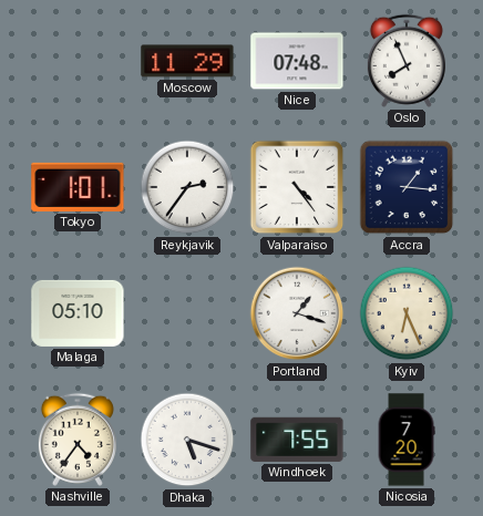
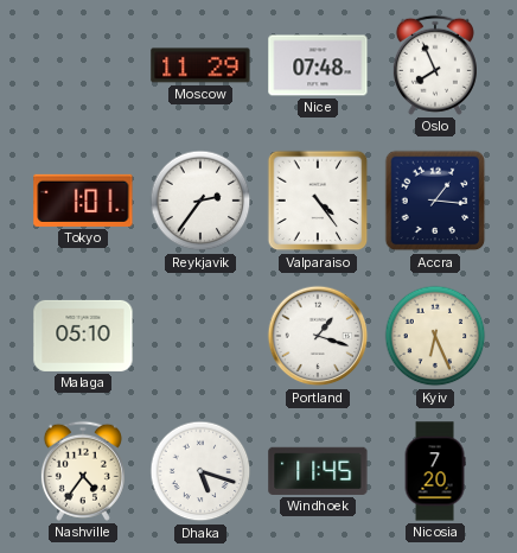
Windhoek: 7:55 -> 11:45
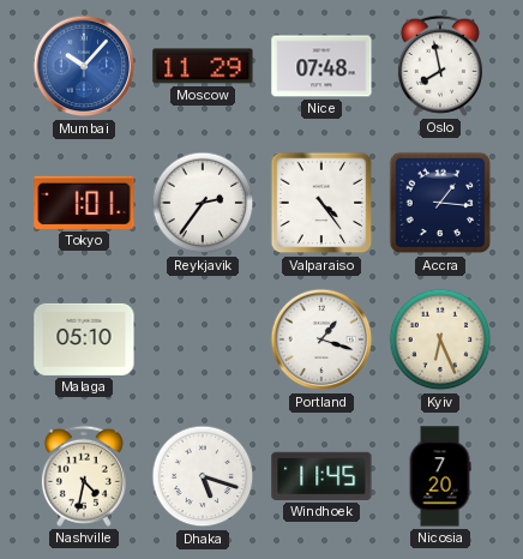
Mumbai: none -> 10:07
Oslo: 7:56 -> 7:58
Nashville: 4:36 -> 4:32
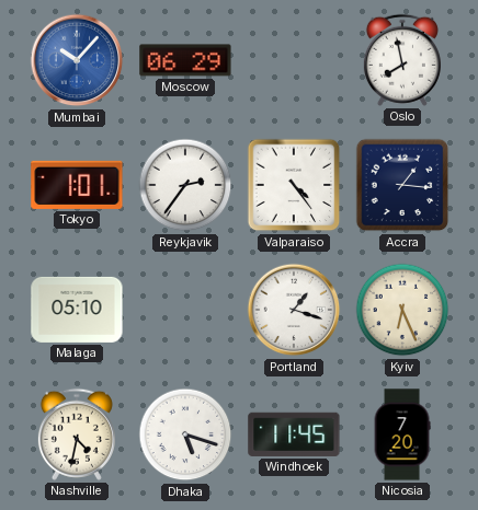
Moscow: 11:29 -> 06:29
Nice: 07:48 -> none
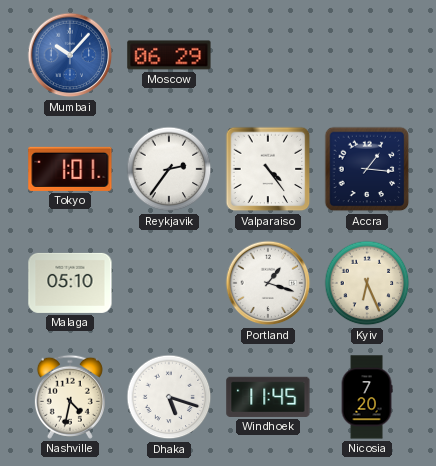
Oslo: 7:58 -> none
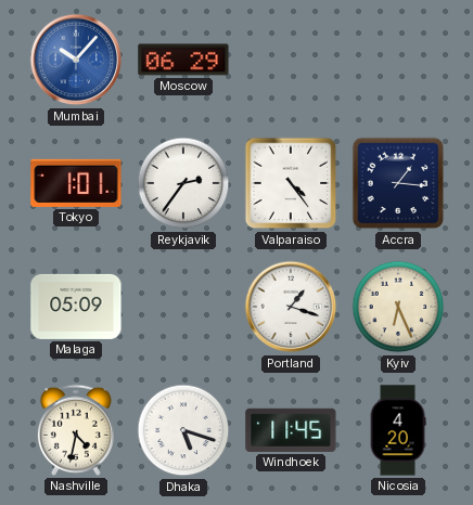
Malaga: 05:10 -> 05:09
Nicosia: 7:20 -> 4:20
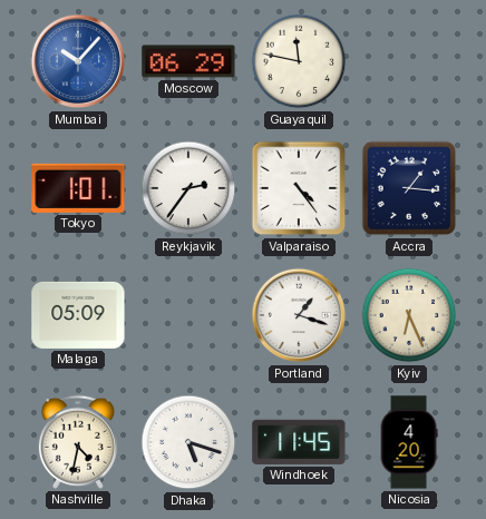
Guayaquil: none -> 11:47
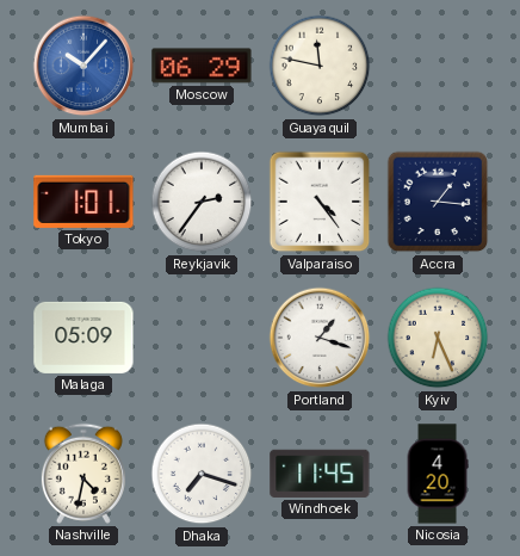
Dhaka: 5:18 -> 7:18
